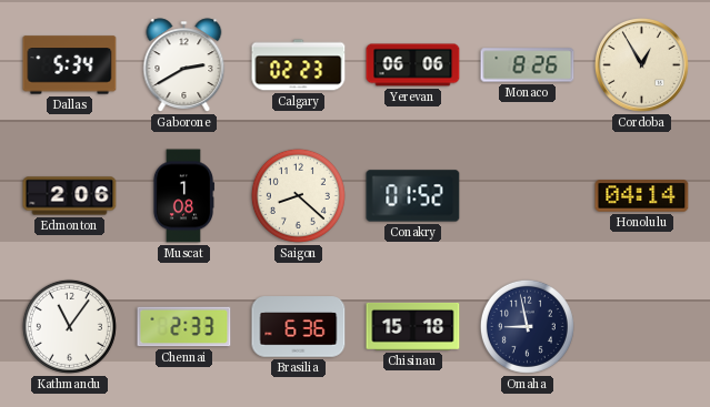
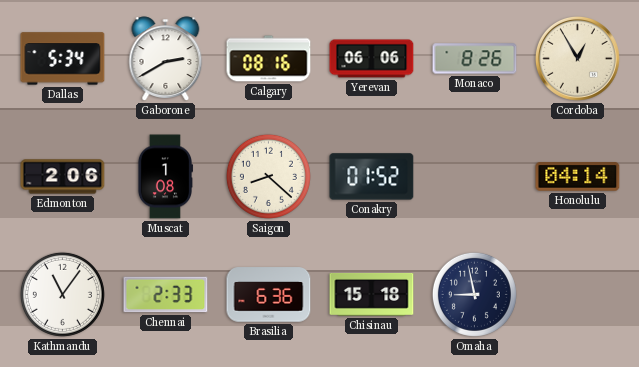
Calgary: 02:23 -> 08:16
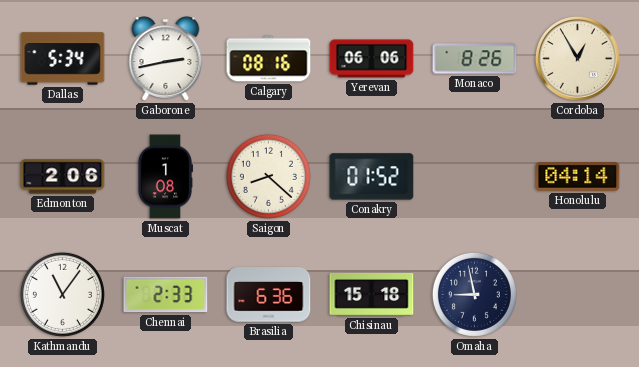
Gaborone: 2:40 -> 2:43
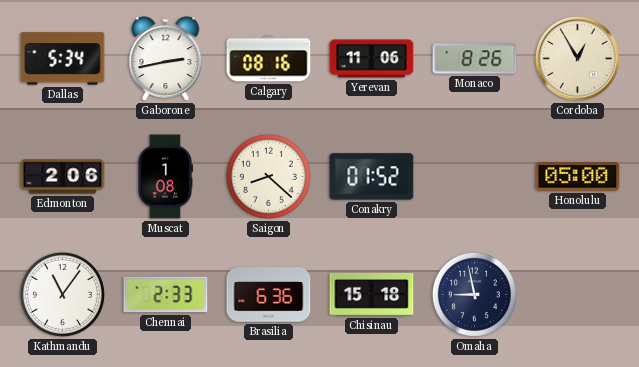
Yerevan: 06:06 -> 11:06
Honolulu: 04:14 -> 05:00
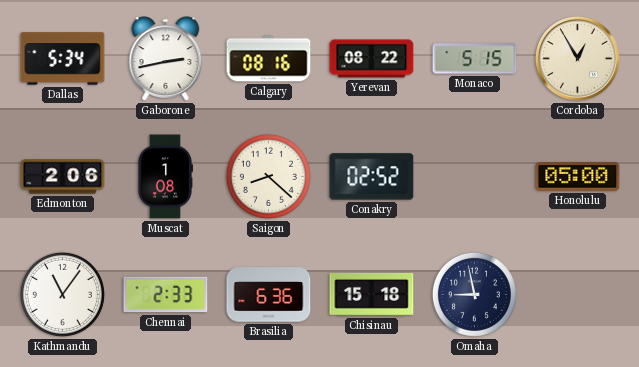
Yerevan: 11:06 -> 08:22
Monaco: 8:26 -> 5:15
Conakry: 01:52 -> 02:52
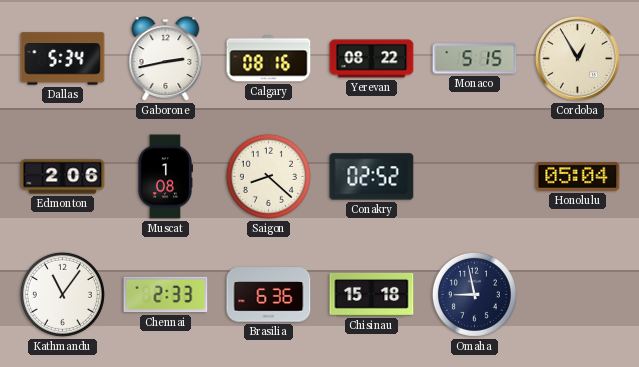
Honolulu: 05:00 -> 05:04
